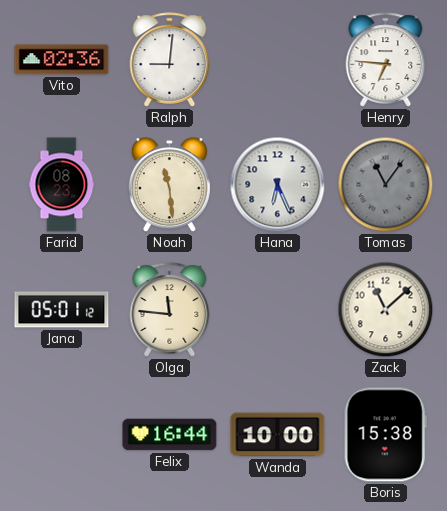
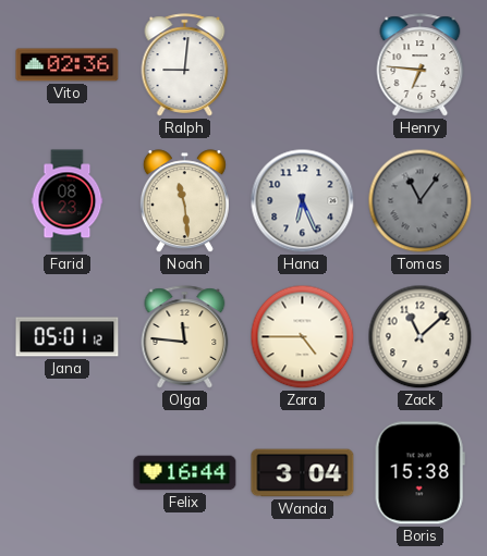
Zara: none -> 4:45
Wanda: 10:00 -> 3:04
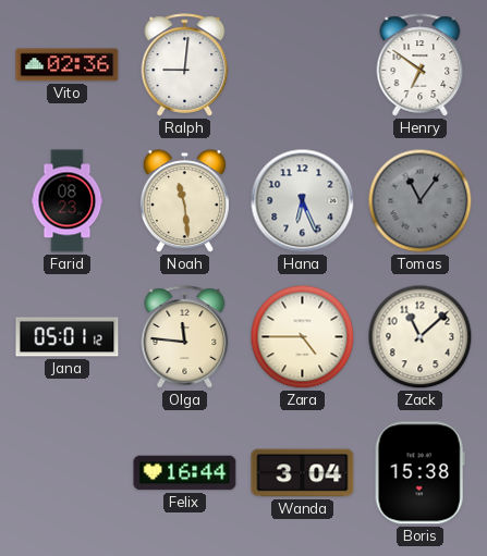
Henry: 6:46 -> 6:51
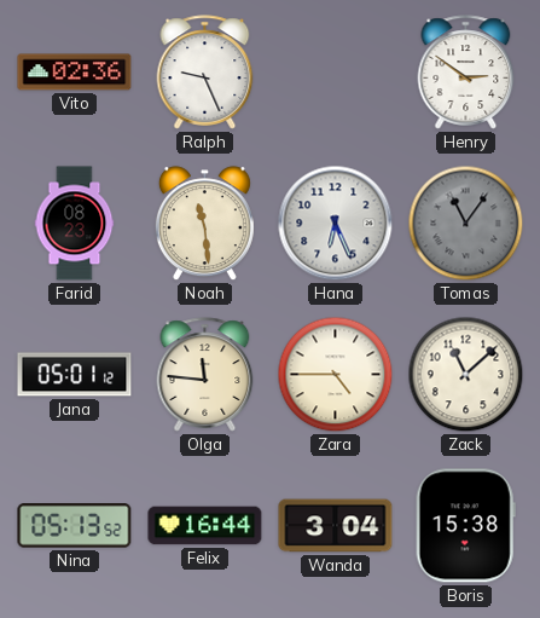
Ralph: 9:01 -> 9:26
Henry: 6:51 -> 2:51
Nina: none -> 05:13
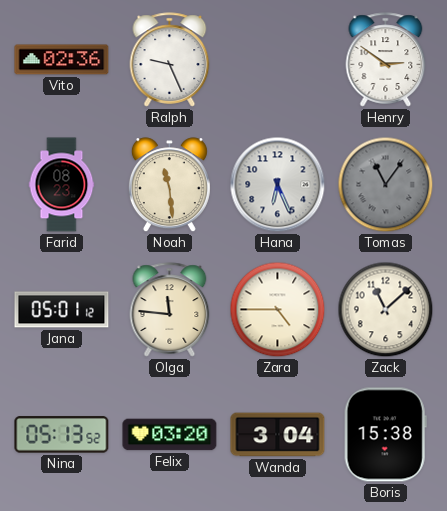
Felix: 16:44 -> 03:20
